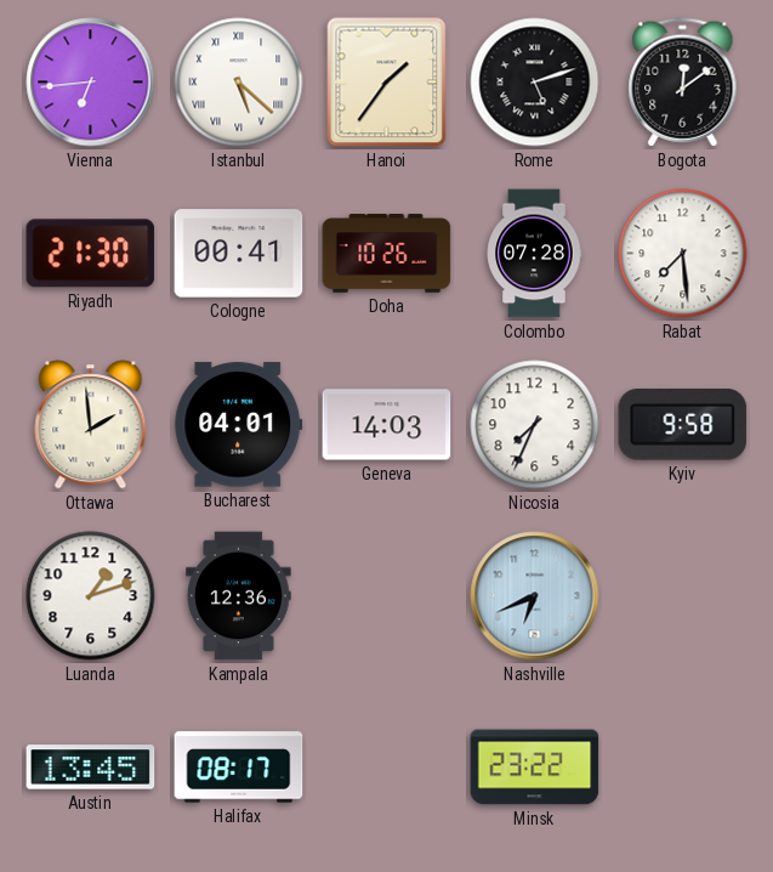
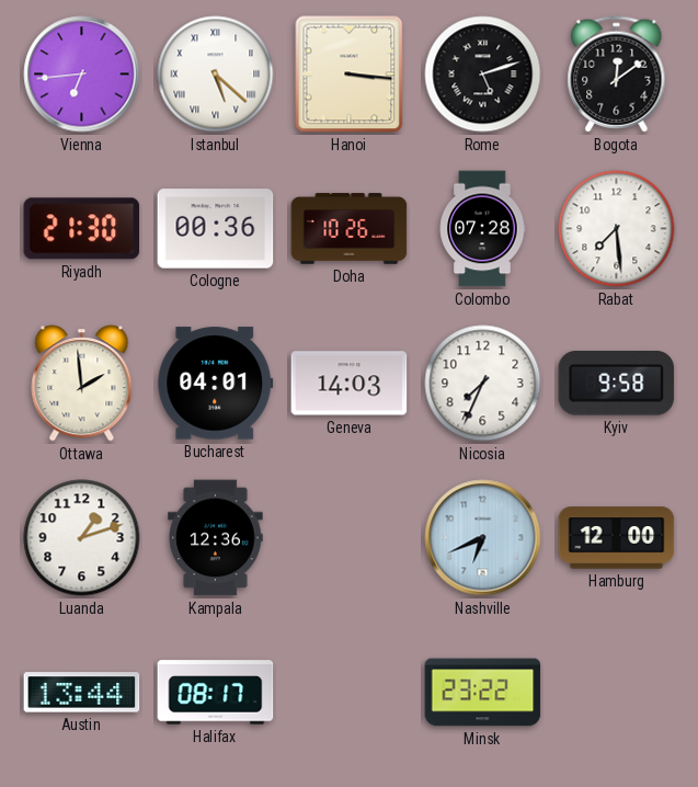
Hanoi: 1:36 -> 3:16
Cologne: 00:41 -> 00:36
Hamburg: none -> 12:00
Austin: 13:45 -> 13:44
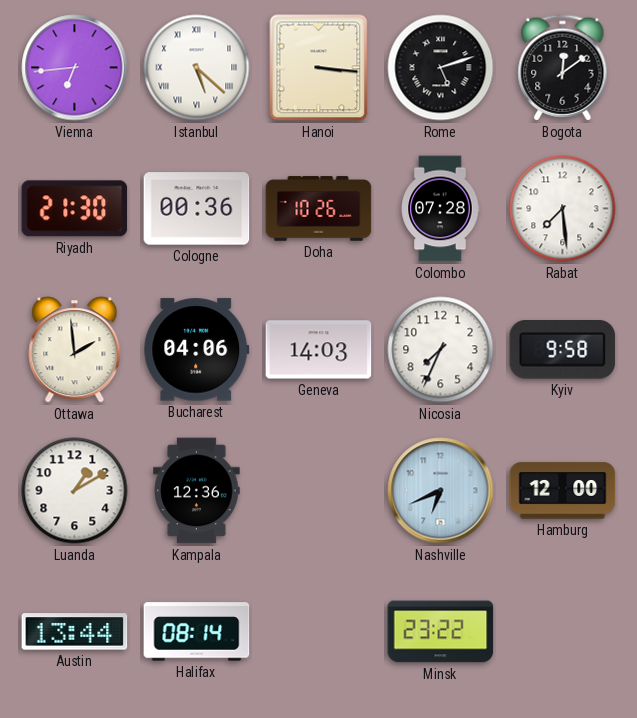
Bucharest: 04:01 -> 04:06
Luanda: 1:12 -> 1:10
Halifax: 08:17 -> 08:14
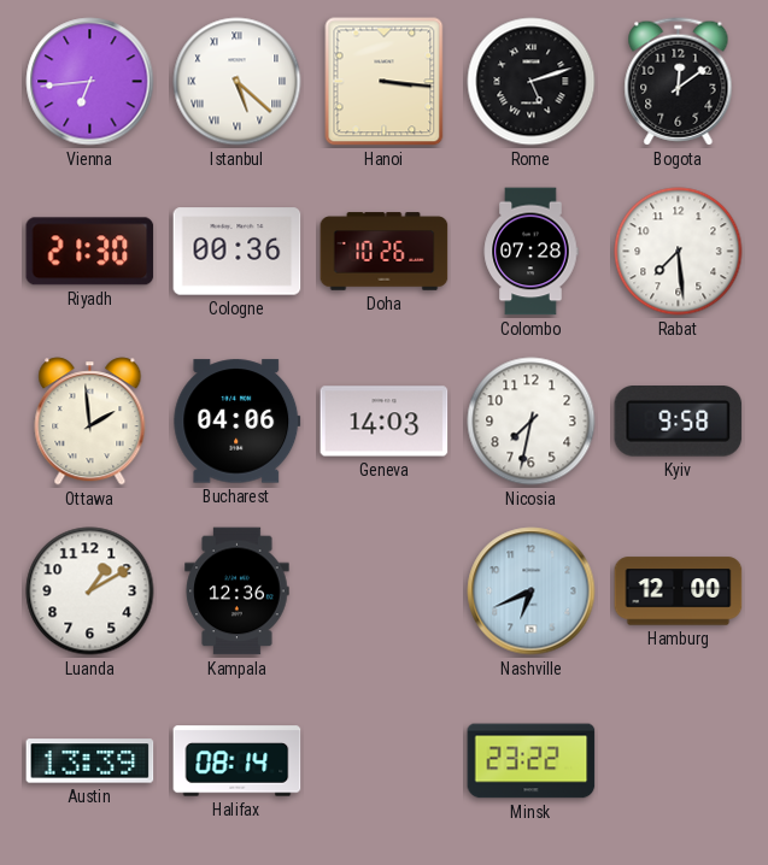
Nicosia: 7:34 -> 7:32
Austin: 13:44 -> 13:39
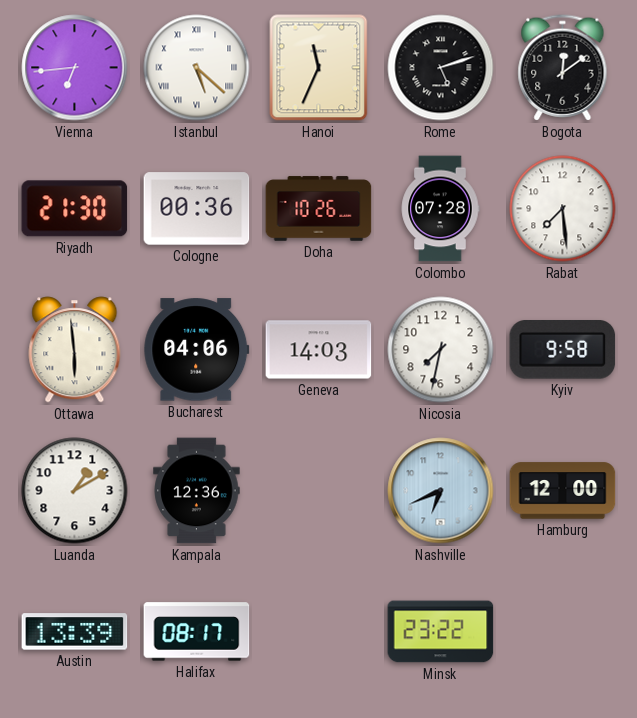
Hanoi: 3:16 -> 11:34
Ottawa: 1:59 -> 5:59
Halifax: 08:14 -> 08:17
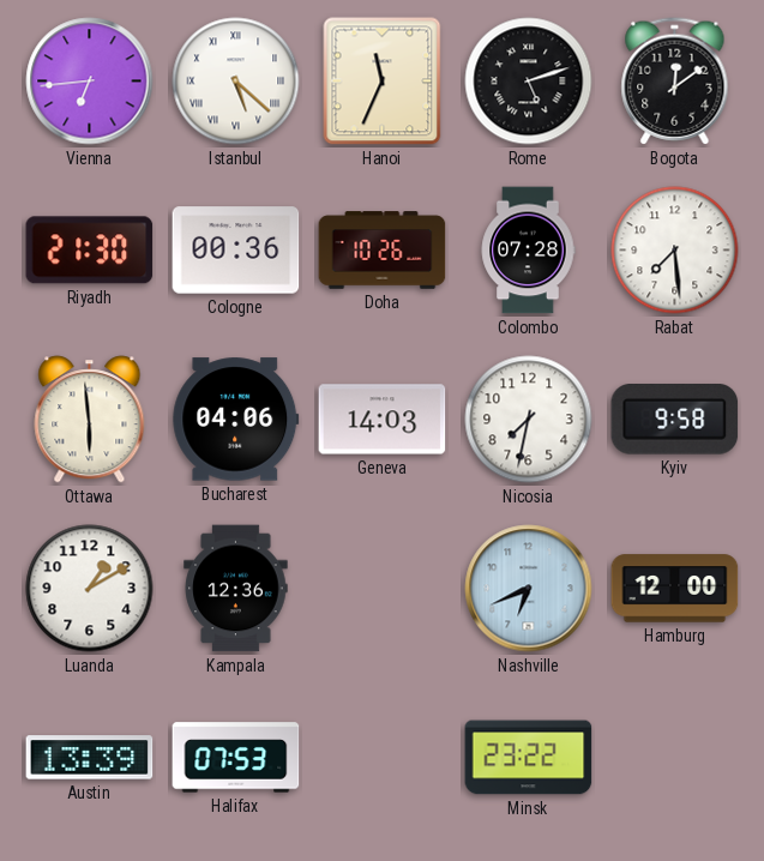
Halifax: 08:17 -> 07:53
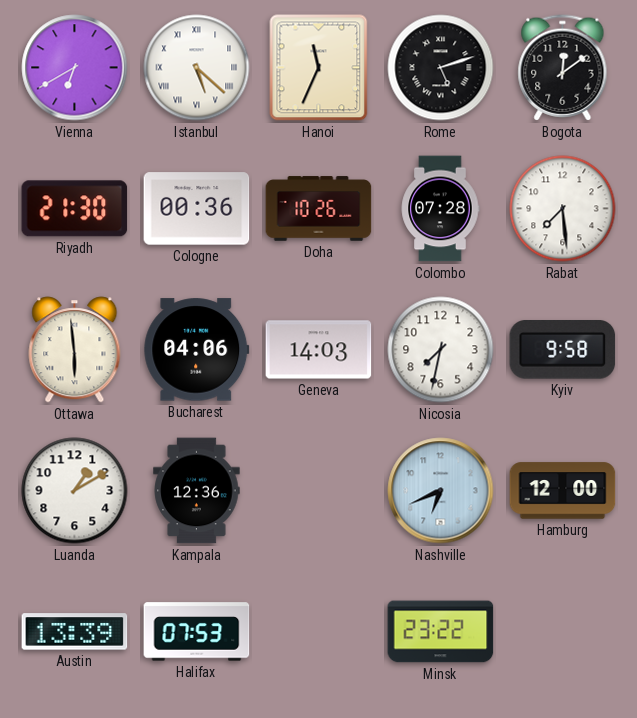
Vienna: 6:44 -> 6:40
